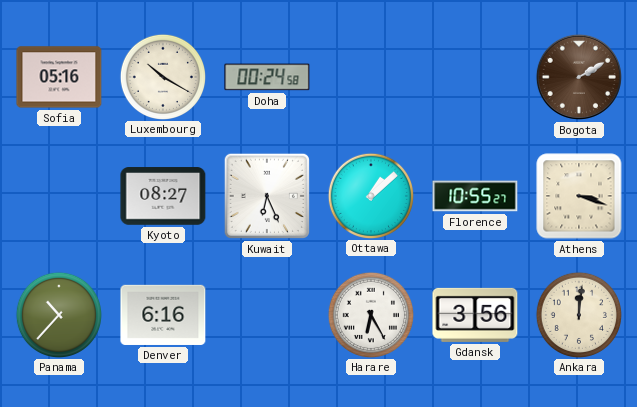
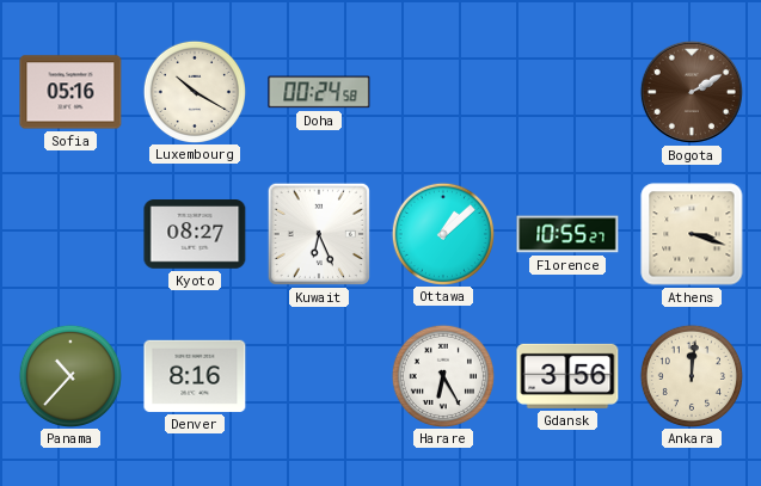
Denver: 6:16 -> 8:16
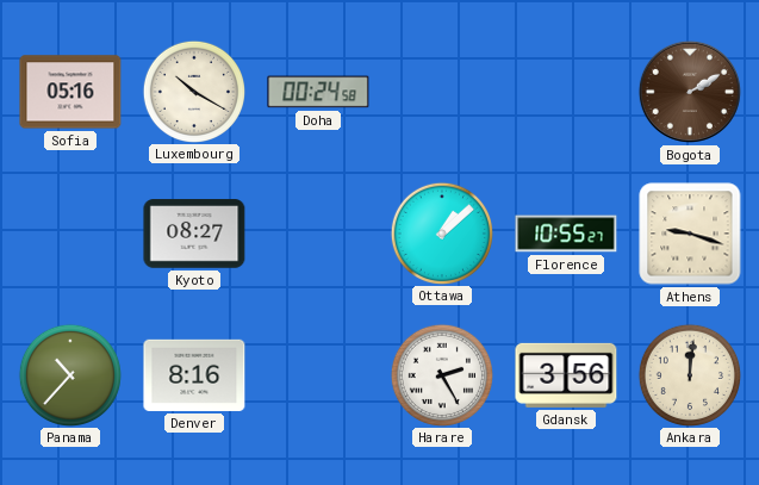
Kuwait: 6:26 -> none
Athens: 3:18 -> 9:18
Harare: 6:25 -> 2:25
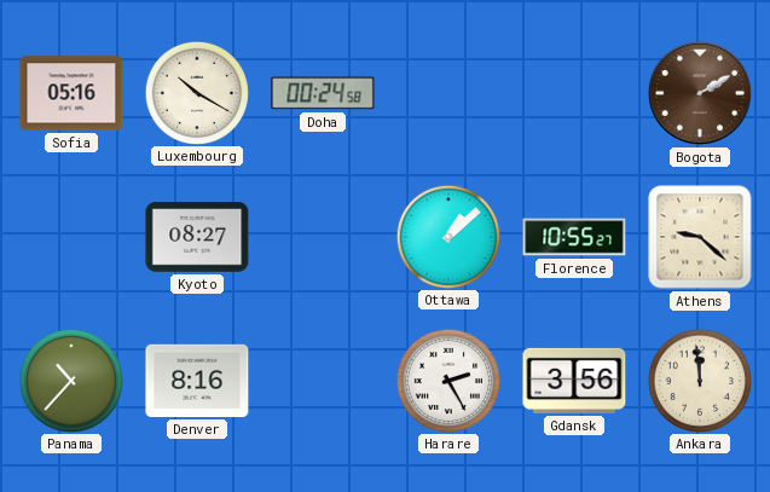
Athens: 9:18 -> 9:22
Ankara: 12:01 -> 11:59
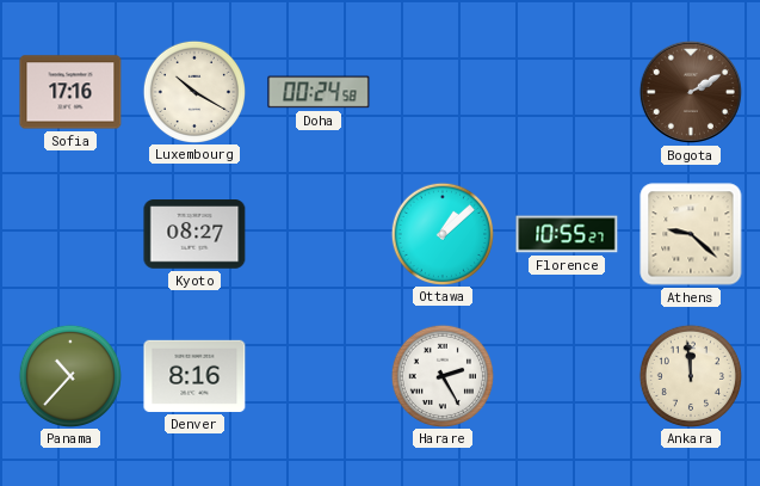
Sofia: 05:16 -> 17:16
Gdansk: 3:56 -> none
